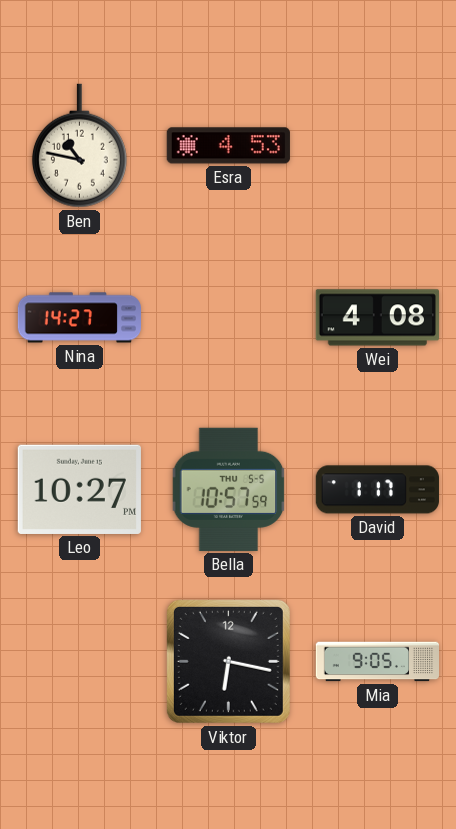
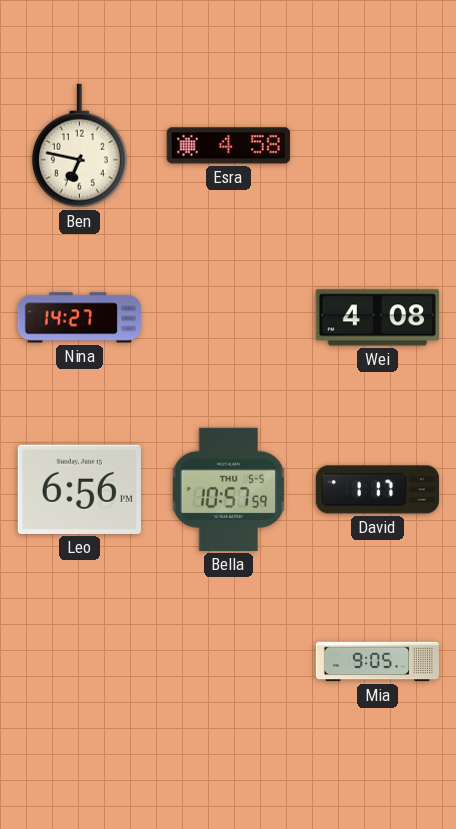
Ben: 10:47 -> 6:47
Esra: 4:53 -> 4:58
Leo: 10:27 -> 6:56
Viktor: 6:17 -> none
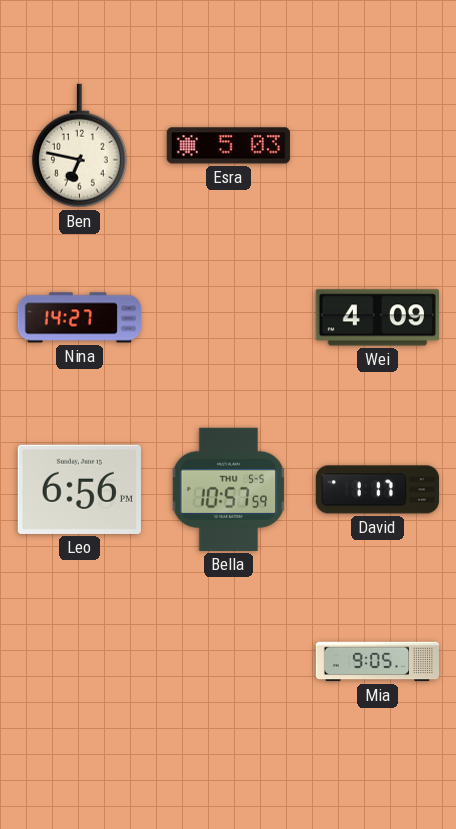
Esra: 4:58 -> 5:03
Wei: 4:08 -> 4:09
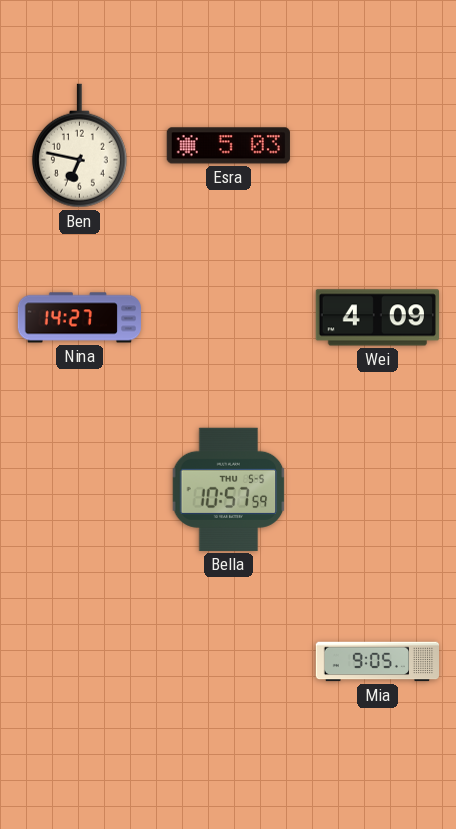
Leo: 6:56 -> none
David: 1:17 -> none
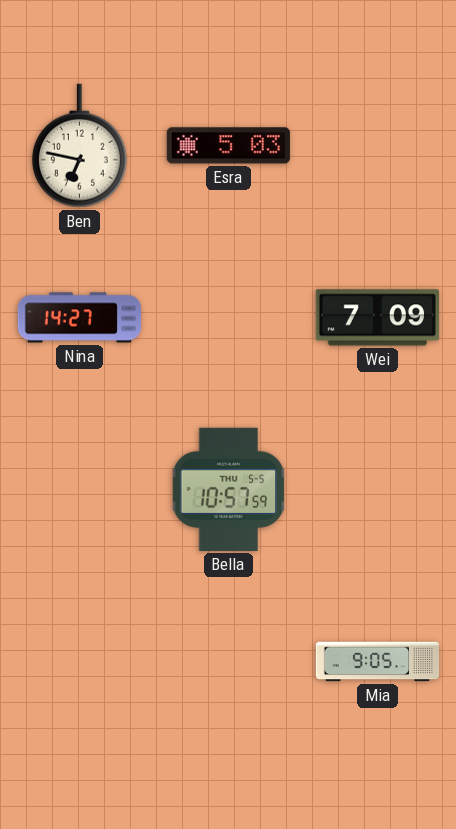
Wei: 4:09 -> 7:09
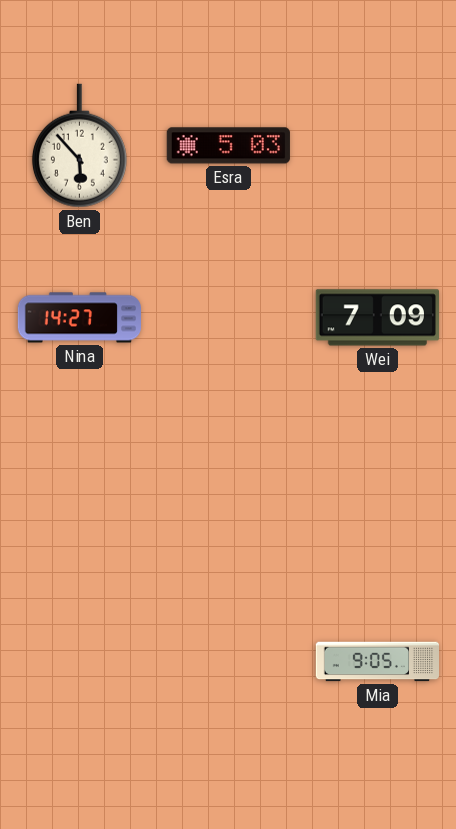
Ben: 6:47 -> 5:53
Bella: 10:57 -> none
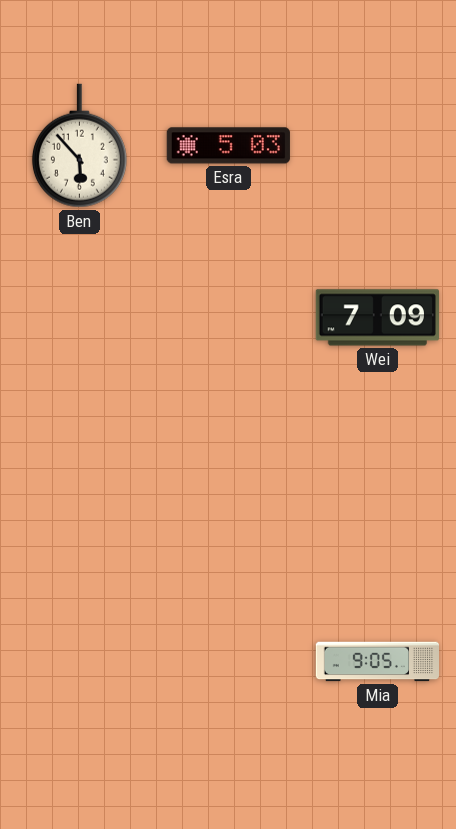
Nina: 14:27 -> none
